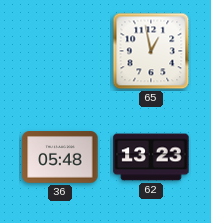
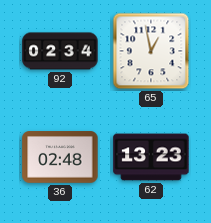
92: none -> 02:34
36: 05:48 -> 02:48
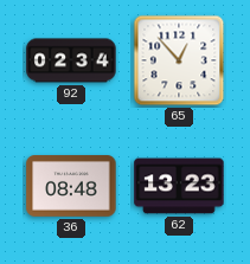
65: 12:58 -> 12:53
36: 02:48 -> 08:48
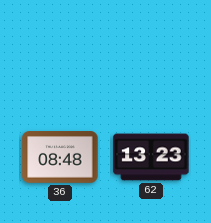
92: 02:34 -> none
65: 12:53 -> none
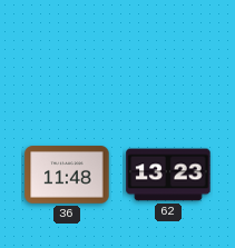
36: 08:48 -> 11:48
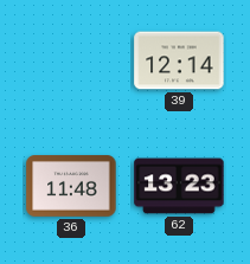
39: none -> 12:14
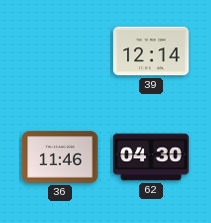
36: 11:48 -> 11:46
62: 13:23 -> 04:30
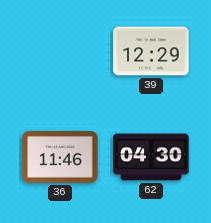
39: 12:14 -> 12:29
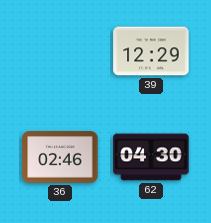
36: 11:46 -> 02:46
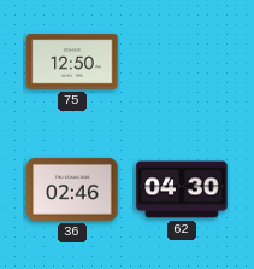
75: none -> 12:50
39: 12:29 -> none
